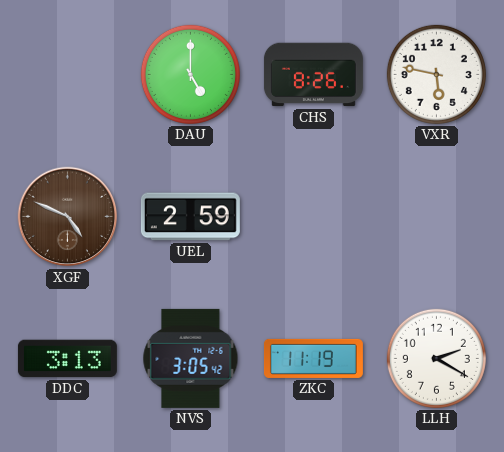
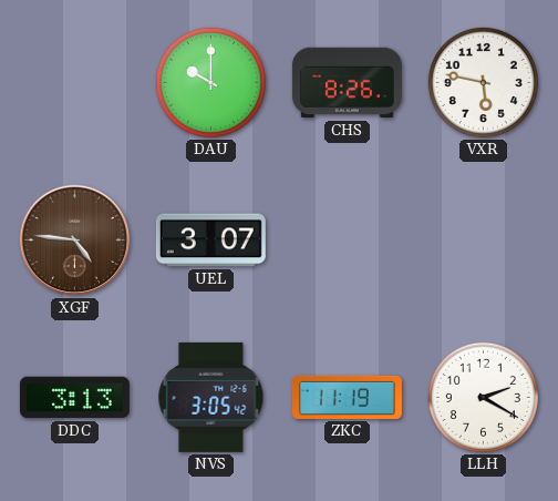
DAU: 5:00 -> 10:00
XGF: 4:49 -> 4:46
UEL: 2:59 -> 3:07
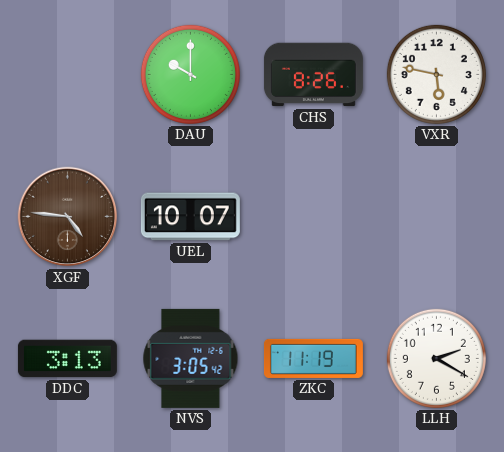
UEL: 3:07 -> 10:07
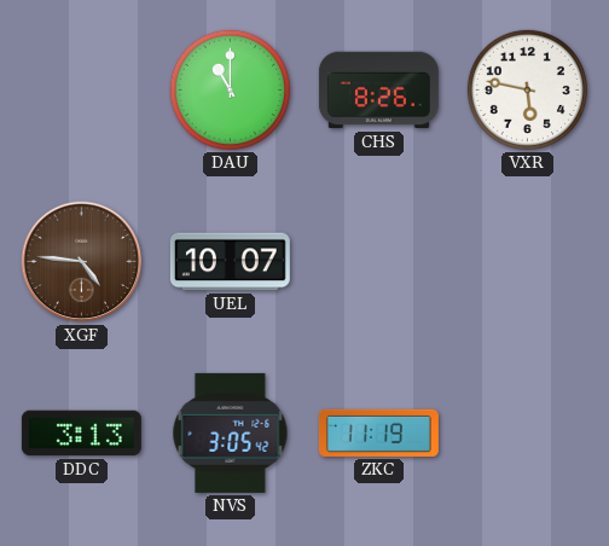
DAU: 10:00 -> 11:00
LLH: 2:20 -> none
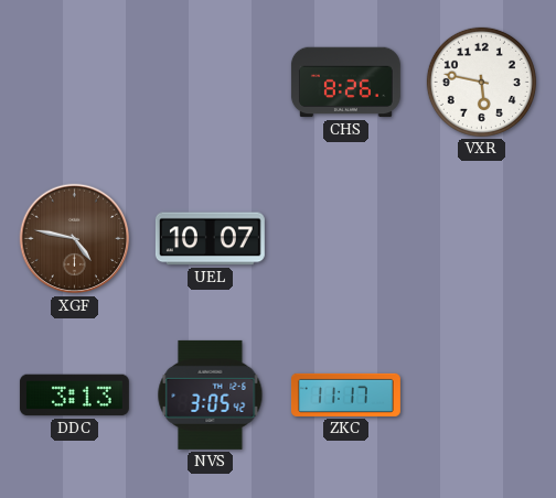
DAU: 11:00 -> none
XGF: 4:46 -> 4:47
ZKC: 11:19 -> 11:17
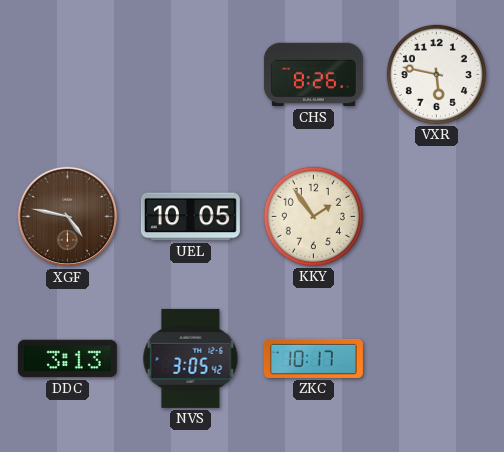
UEL: 10:07 -> 10:05
KKY: none -> 1:54
ZKC: 11:17 -> 10:17
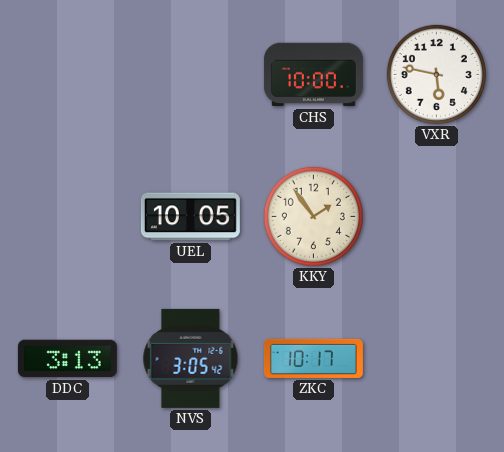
CHS: 8:26 -> 10:00
XGF: 4:47 -> none
